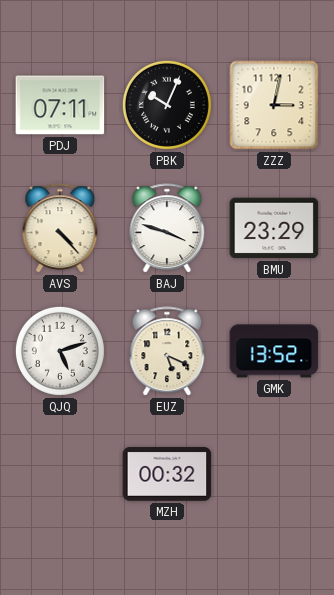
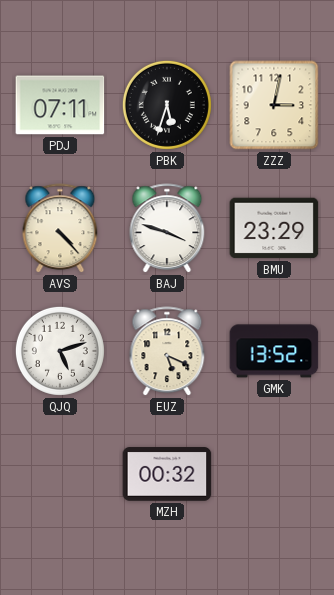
PBK: 10:04 -> 5:33
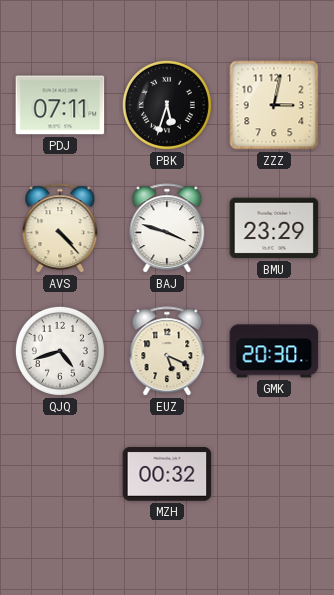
QJQ: 5:12 -> 4:42
GMK: 13:52 -> 20:30
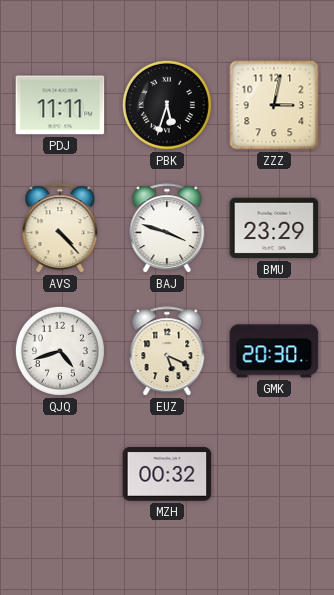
PDJ: 07:11 -> 11:11
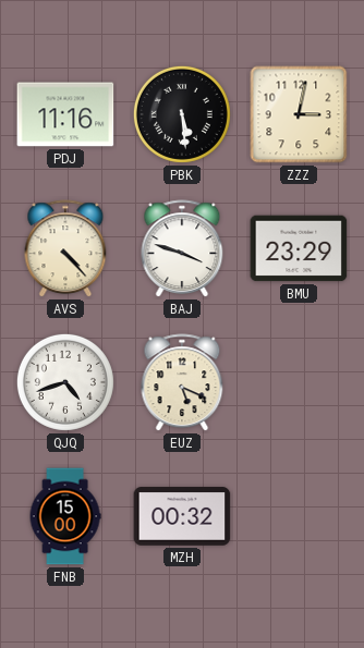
PDJ: 11:11 -> 11:16
PBK: 5:33 -> 5:29
GMK: 20:30 -> none
FNB: none -> 15:00
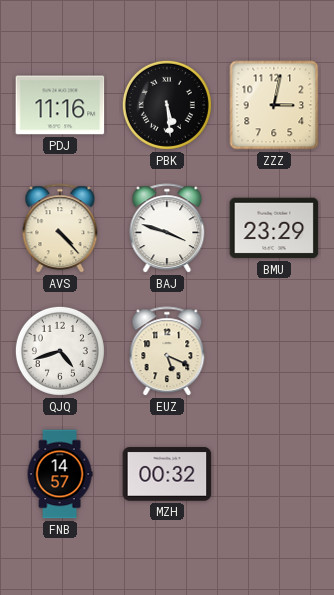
FNB: 15:00 -> 14:57
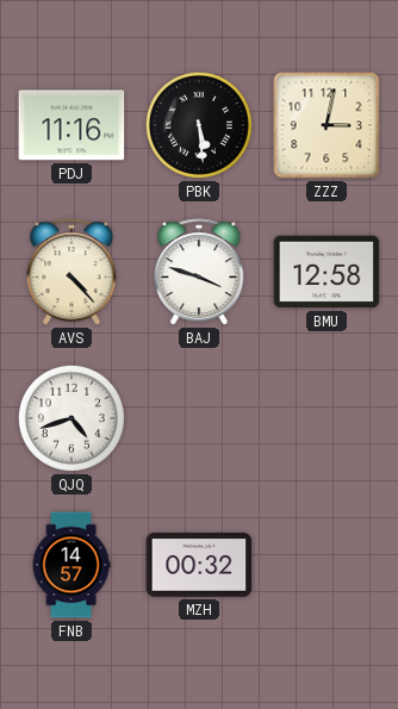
BMU: 23:29 -> 12:58
EUZ: 5:19 -> none
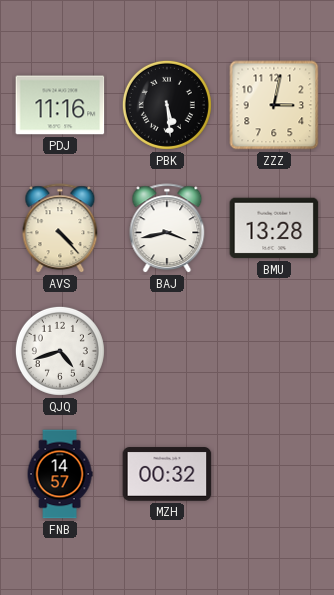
BAJ: 3:48 -> 3:43
BMU: 12:58 -> 13:28
